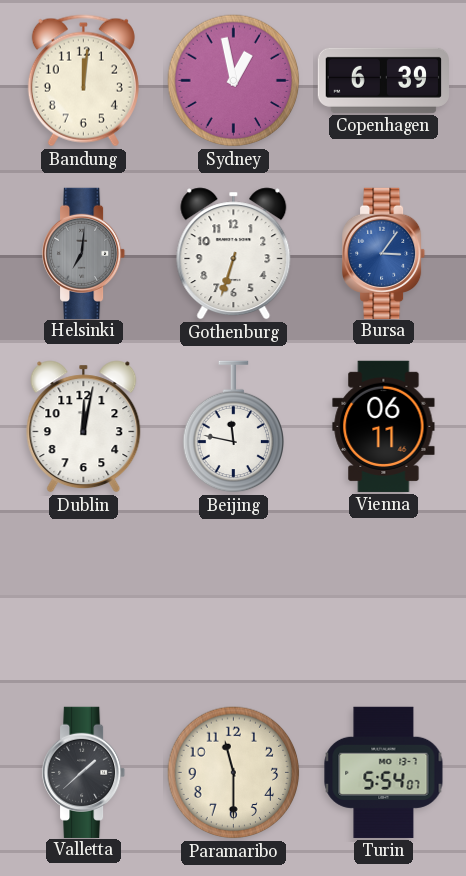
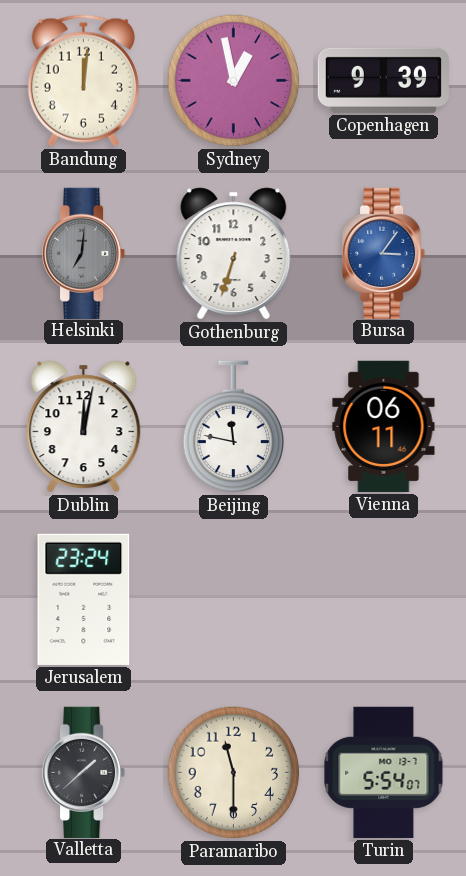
Copenhagen: 6:39 -> 9:39
Jerusalem: none -> 23:24
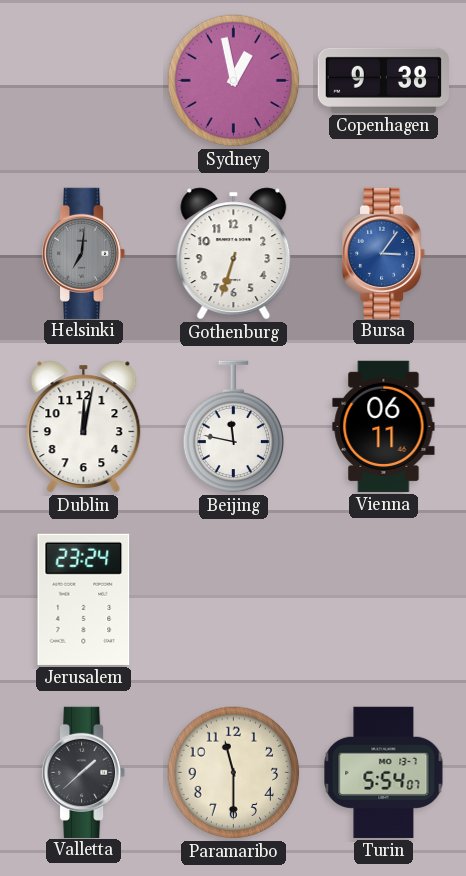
Bandung: 12:01 -> none
Copenhagen: 9:39 -> 9:38
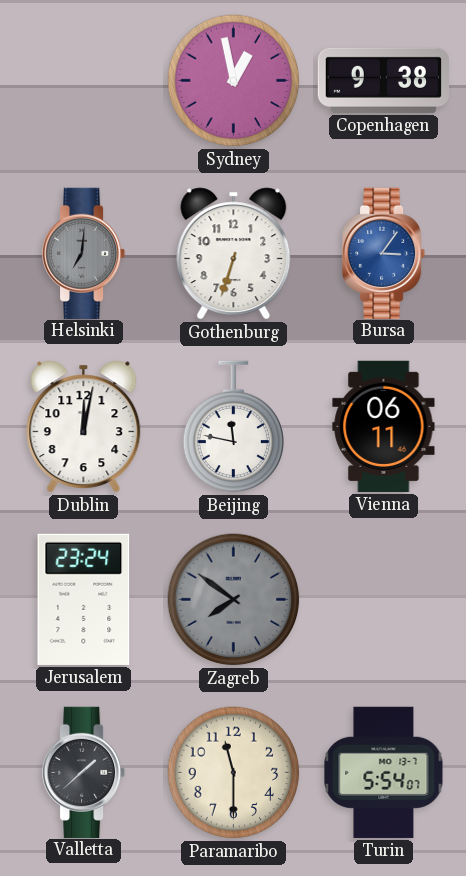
Zagreb: none -> 7:51
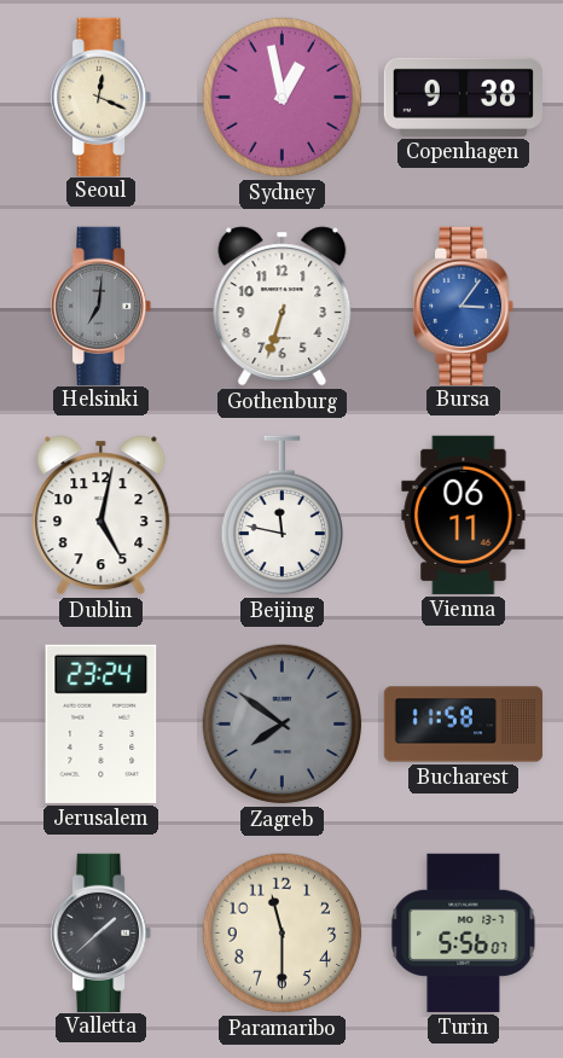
Seoul: none -> 12:19
Dublin: 12:02 -> 5:02
Bucharest: none -> 11:58
Turin: 5:54 -> 5:56
